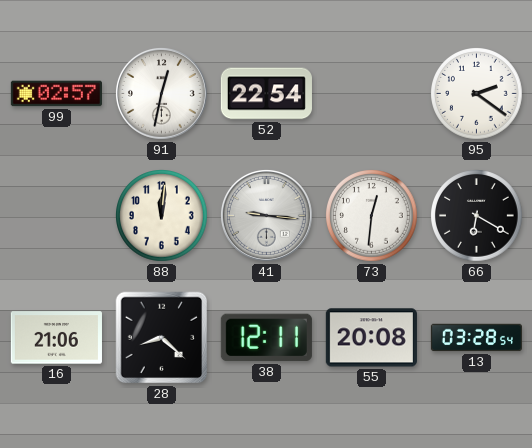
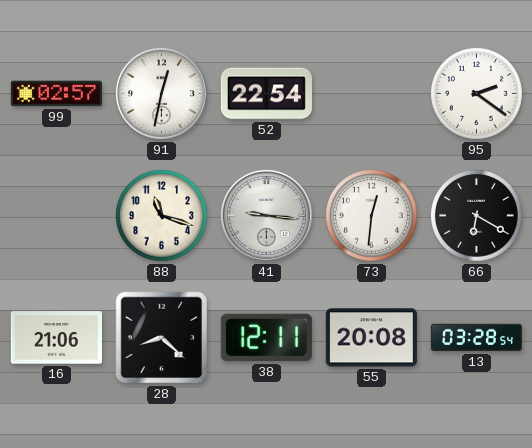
88: 12:01 -> 11:18
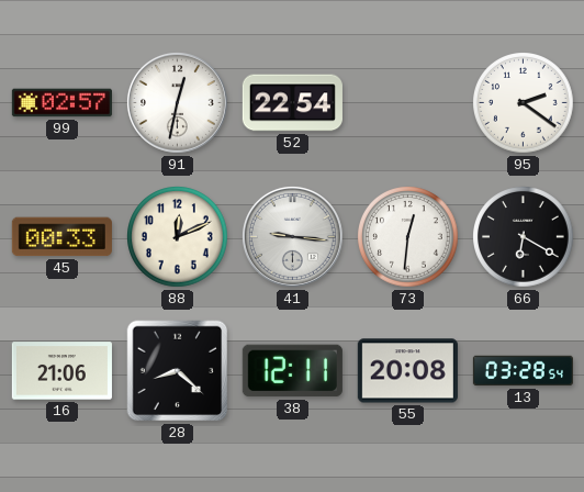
45: none -> 00:33
88: 11:18 -> 12:11
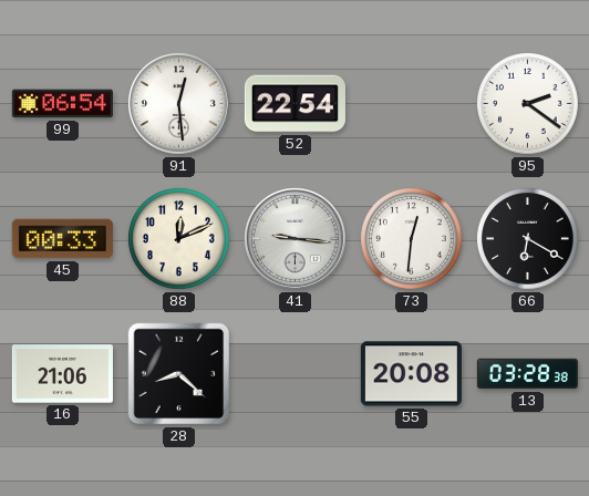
99: 02:57 -> 06:54
91: 12:32 -> 12:29
38: 12:11 -> none
13: 03:28:54 -> 03:28:38
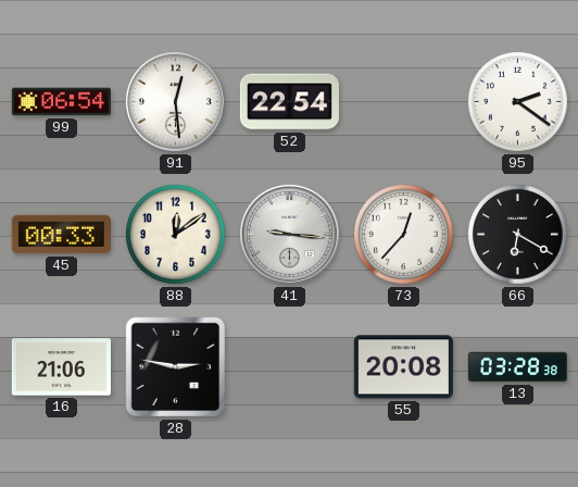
88: 12:11 -> 12:09
73: 12:31 -> 12:37
28: 8:22 -> 2:47
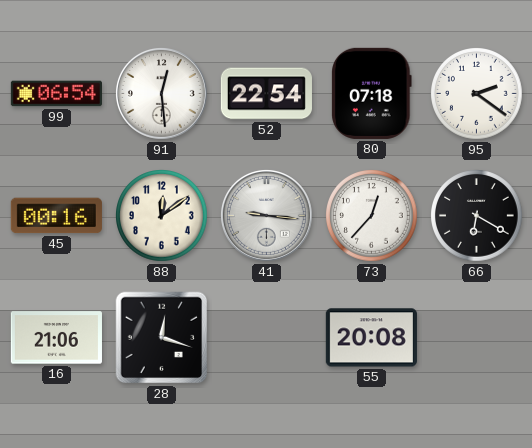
80: none -> 07:18
45: 00:33 -> 00:16
28: 2:47 -> 12:18
13: 03:28 -> none
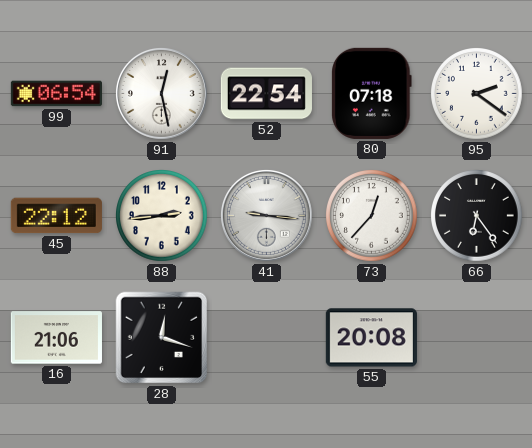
91: 12:29 -> 12:28
45: 00:16 -> 22:12
88: 12:09 -> 2:44
66: 6:20 -> 6:24
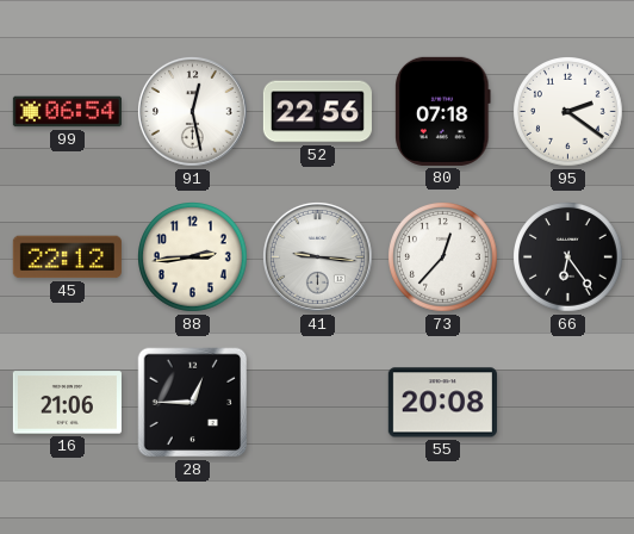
52: 22:54 -> 22:56
28: 12:18 -> 12:45
